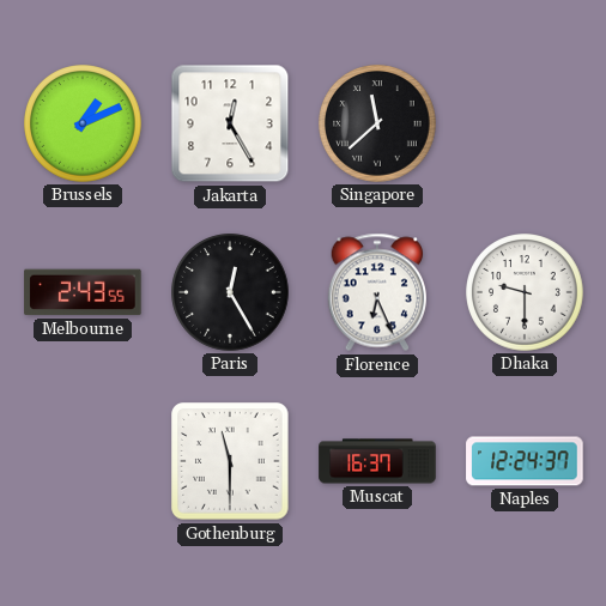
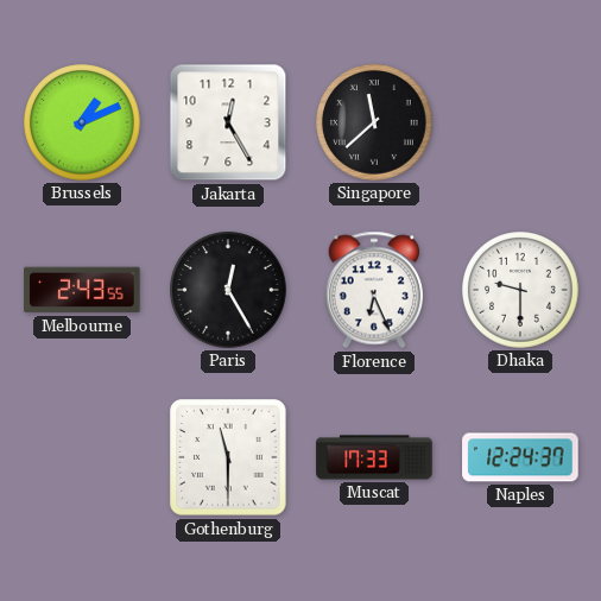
Muscat: 16:37 -> 17:33
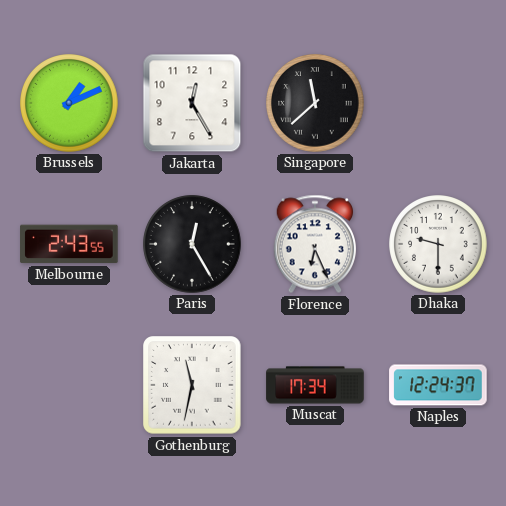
Gothenburg: 11:30 -> 11:32
Muscat: 17:33 -> 17:34
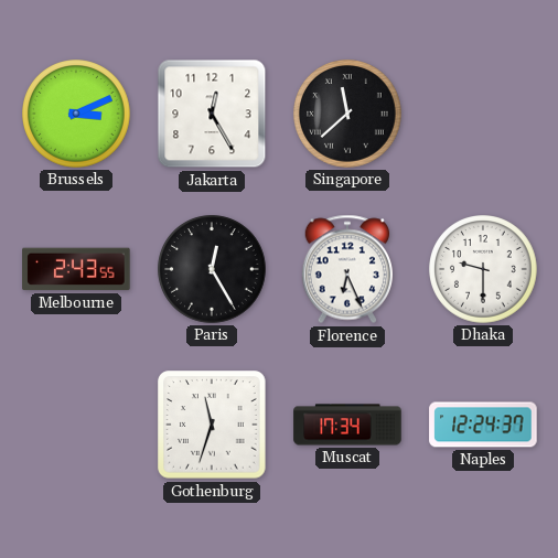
Brussels: 1:11 -> 3:11
Gothenburg: 11:32 -> 11:33
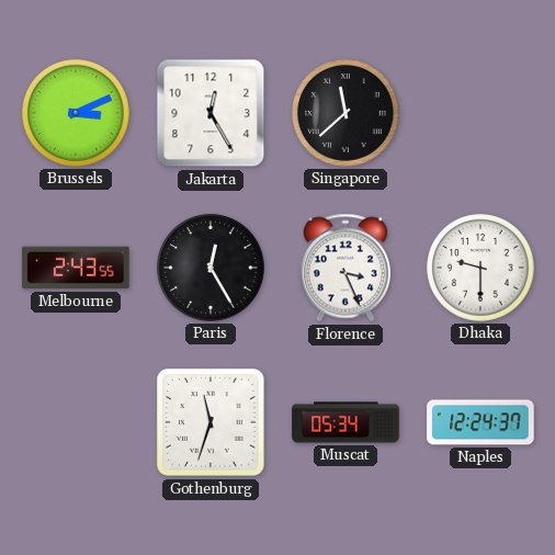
Florence: 6:26 -> 3:26
Muscat: 17:34 -> 05:34
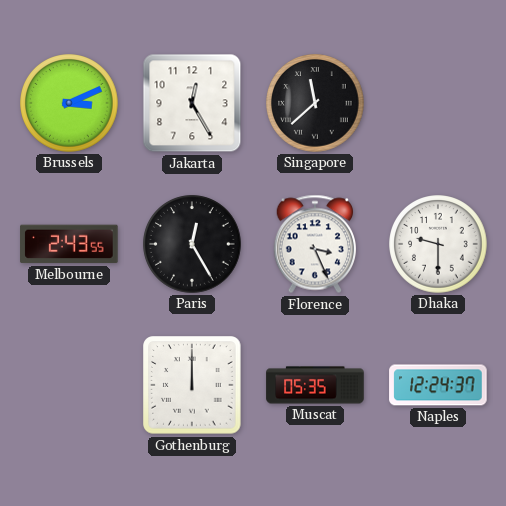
Gothenburg: 11:33 -> 12:00
Muscat: 05:34 -> 05:35
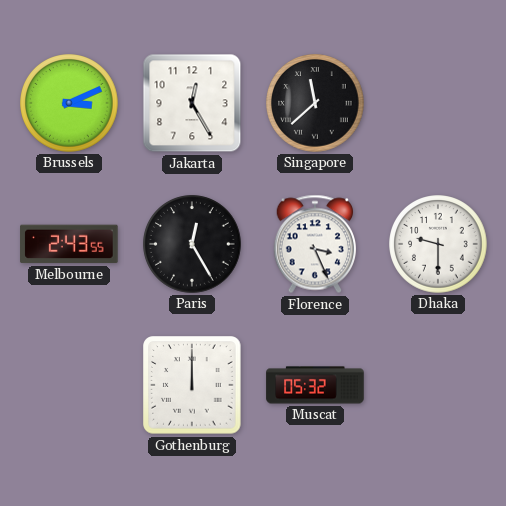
Muscat: 05:35 -> 05:32
Naples: 12:24 -> none
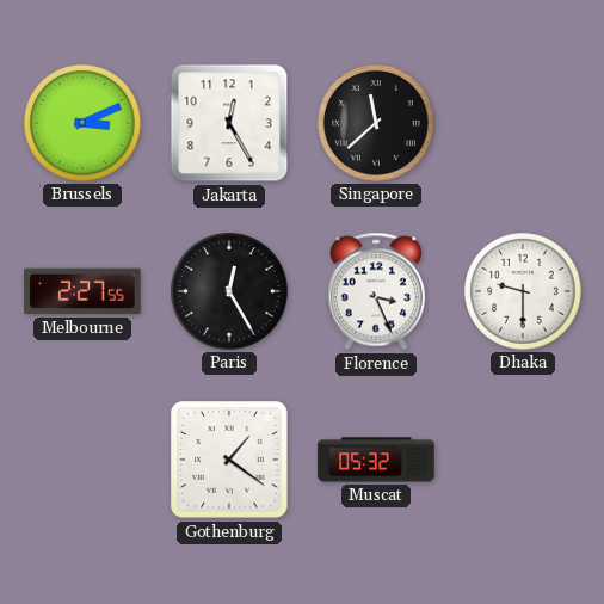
Melbourne: 2:43 -> 2:27
Gothenburg: 12:00 -> 1:21
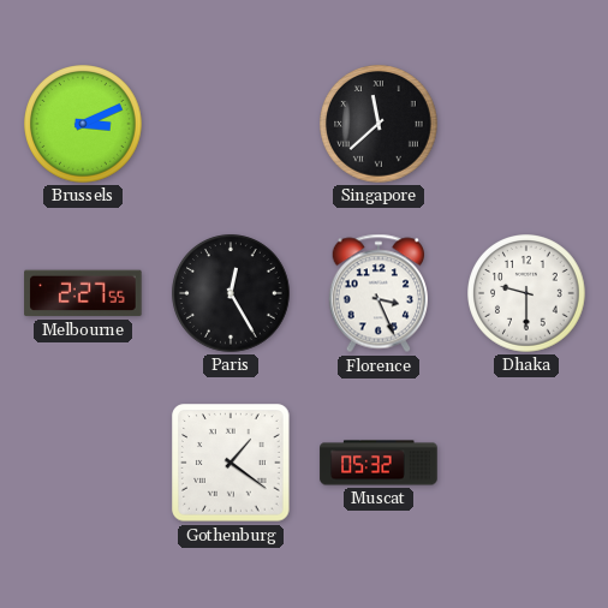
Jakarta: 12:25 -> none
